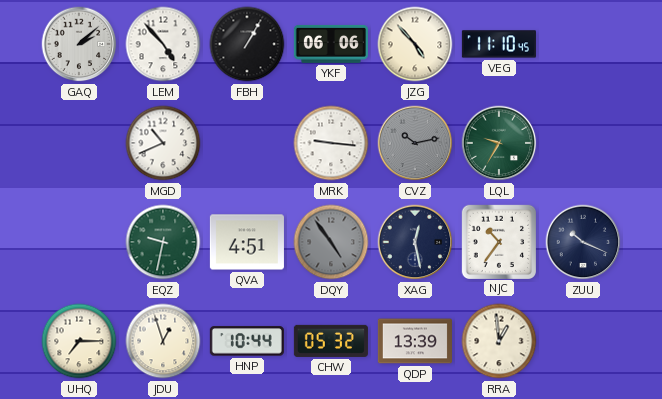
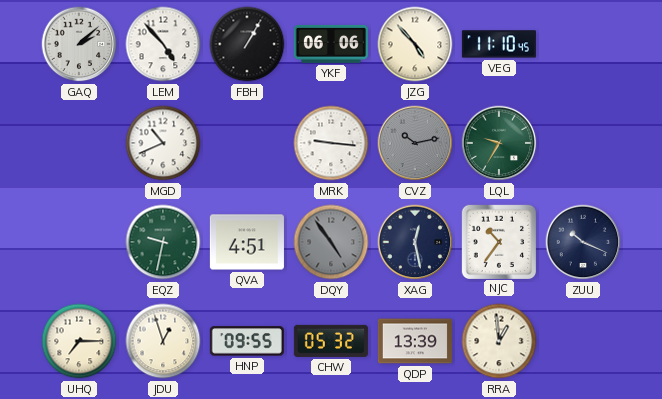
HNP: 10:44 -> 09:55
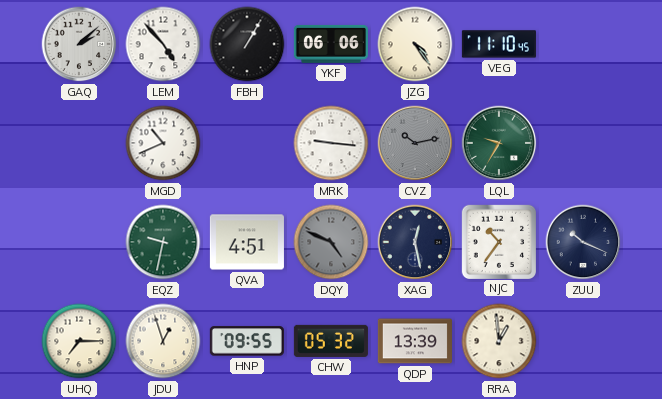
JZG: 4:53 -> 4:24
DQY: 4:54 -> 4:49
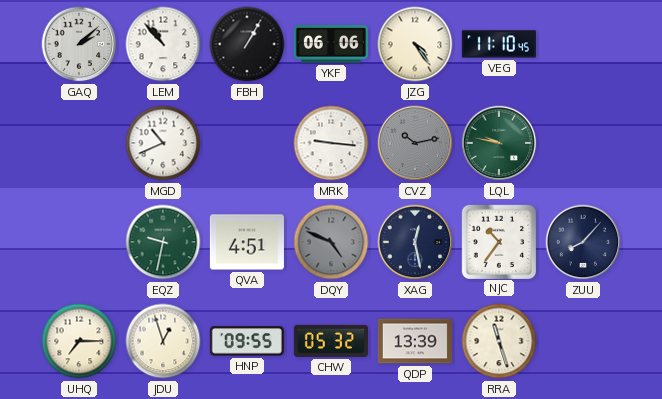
LEM: 4:53 -> 10:53
LQL: 9:35 -> 9:47
ZUU: 10:19 -> 8:07
RRA: 12:59 -> 11:27
